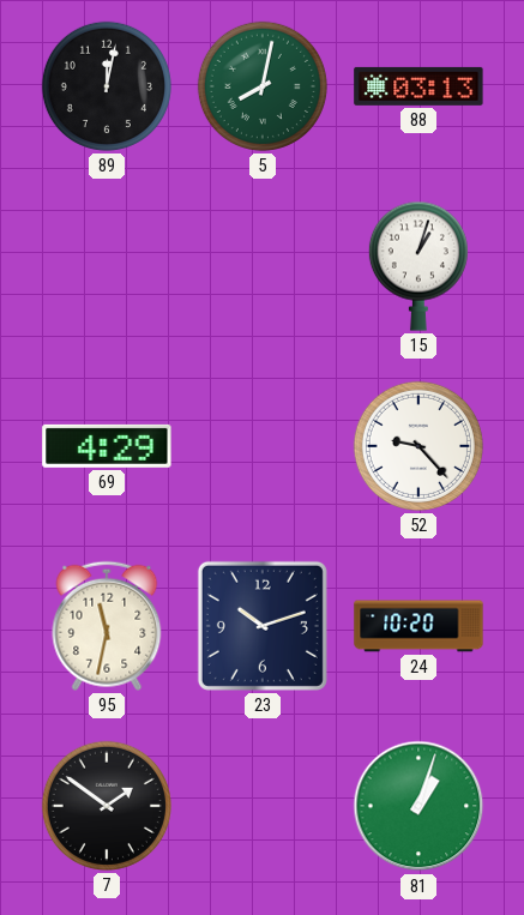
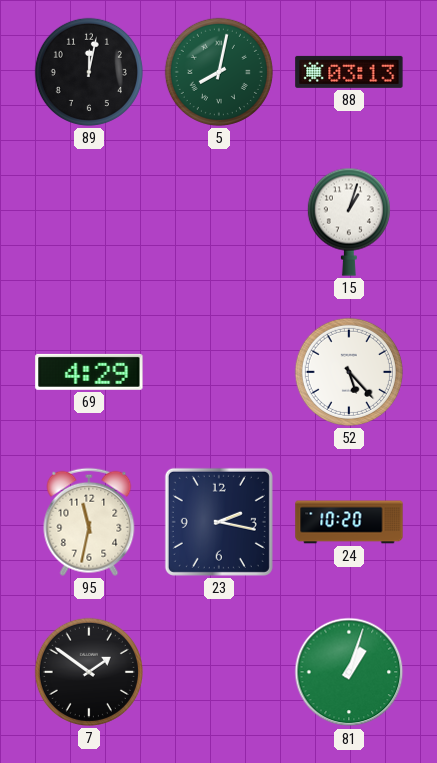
52: 9:23 -> 5:23
23: 10:12 -> 2:17
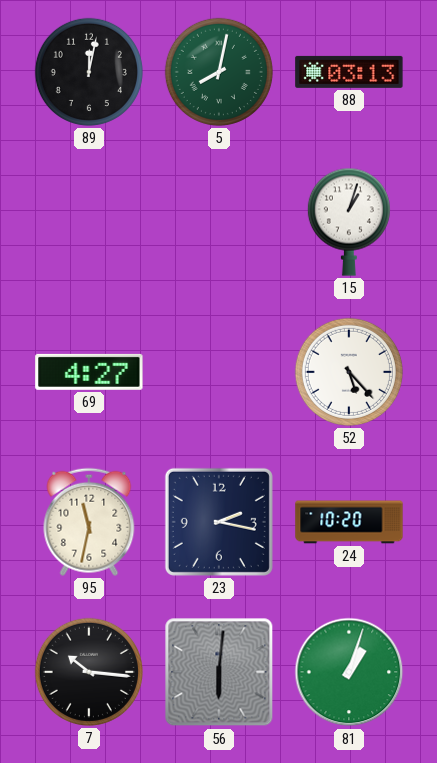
69: 4:29 -> 4:27
7: 1:51 -> 10:16
56: none -> 6:01
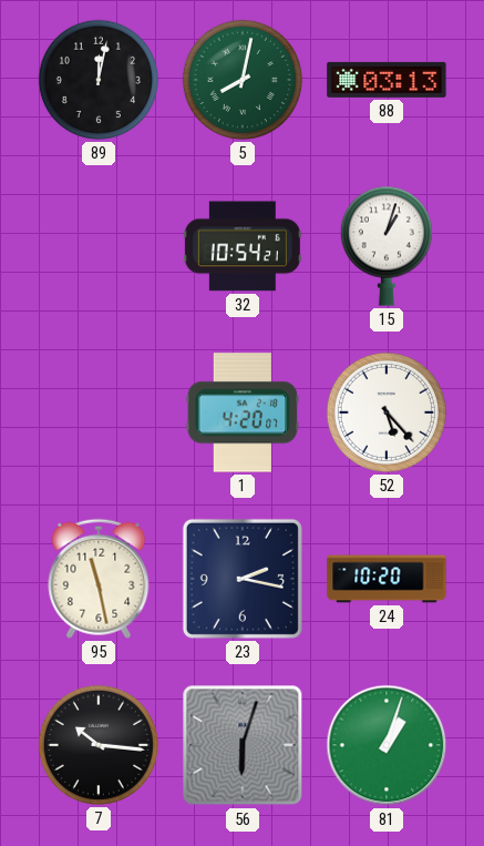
32: none -> 10:54
69: 4:27 -> none
1: none -> 4:20
95: 11:32 -> 11:28
56: 6:01 -> 6:03
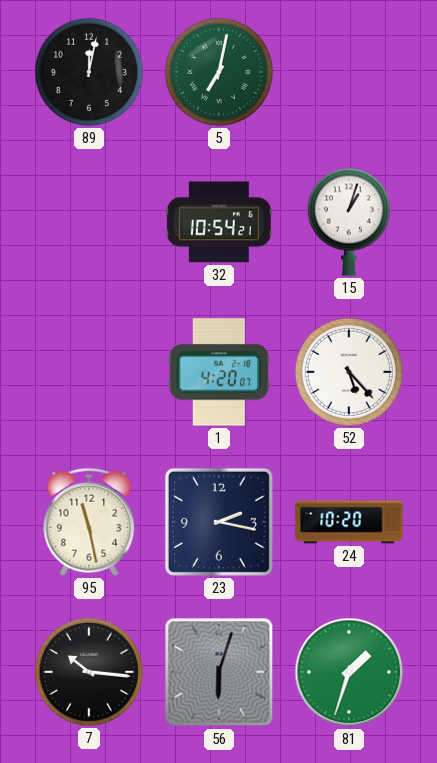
5: 8:02 -> 7:02
88: 03:13 -> none
81: 1:03 -> 1:33
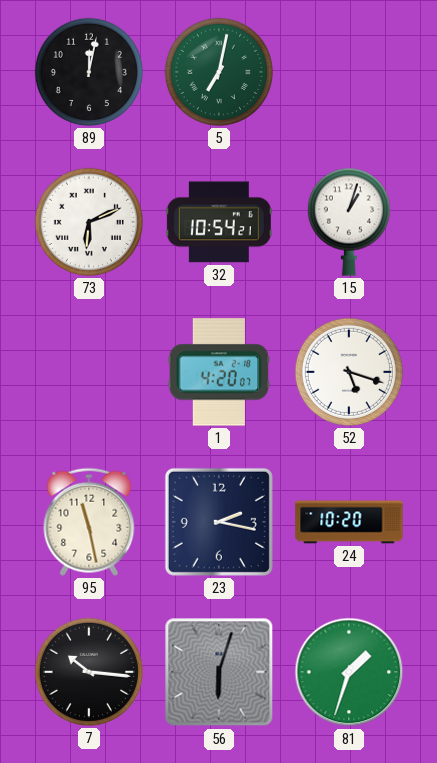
73: none -> 6:11
52: 5:23 -> 5:18
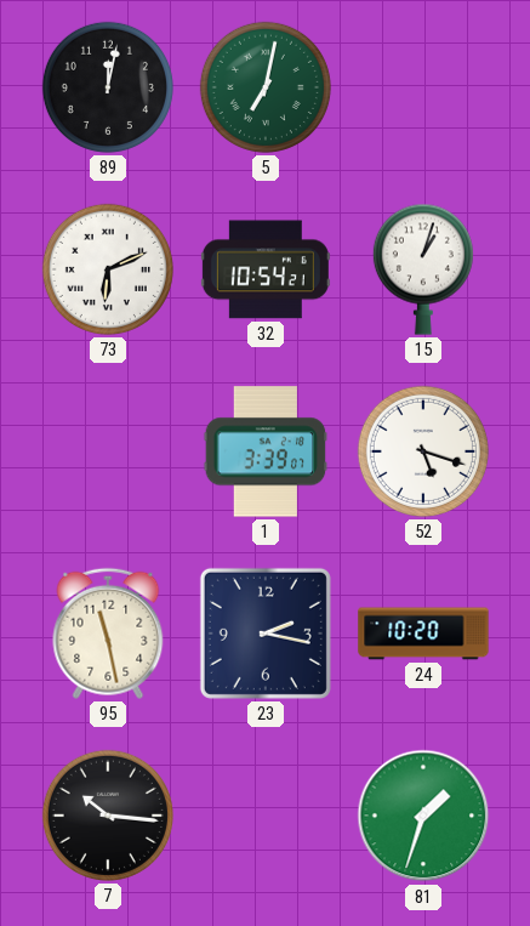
1: 4:20 -> 3:39
56: 6:03 -> none
